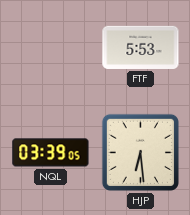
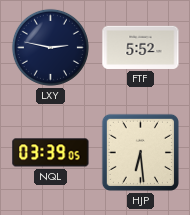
LXY: none -> 2:47
FTF: 5:53 -> 5:52
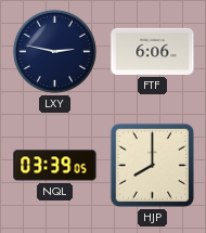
FTF: 5:52 -> 6:06
HJP: 6:29 -> 8:00
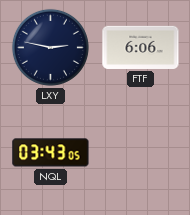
NQL: 03:39 -> 03:43
HJP: 8:00 -> none
